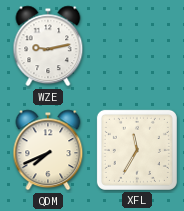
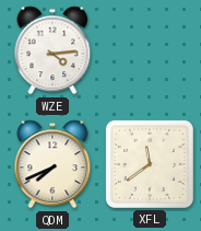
WZE: 9:13 -> 4:14
XFL: 11:35 -> 11:39
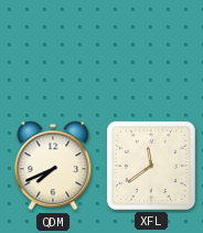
WZE: 4:14 -> none
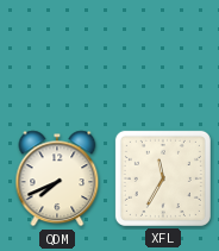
XFL: 11:39 -> 11:35
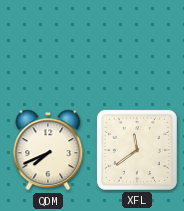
XFL: 11:35 -> 11:39
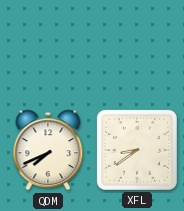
XFL: 11:39 -> 8:39
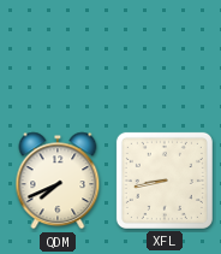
XFL: 8:39 -> 8:43
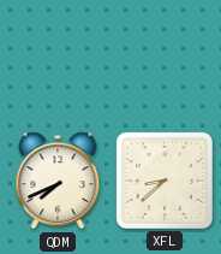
XFL: 8:43 -> 8:38
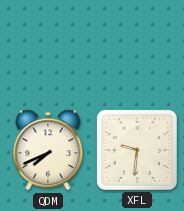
XFL: 8:38 -> 9:31
